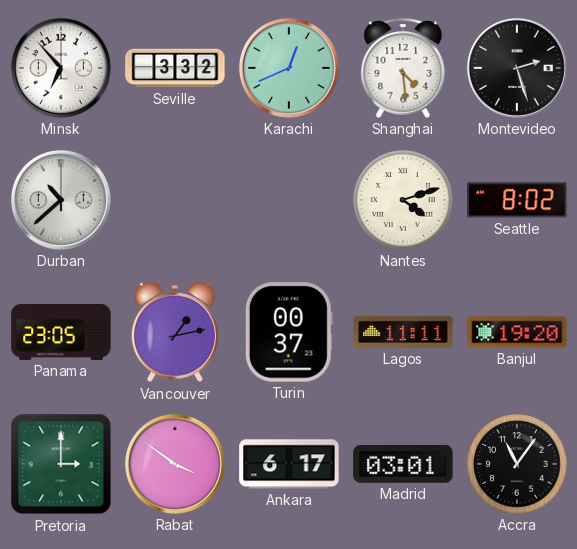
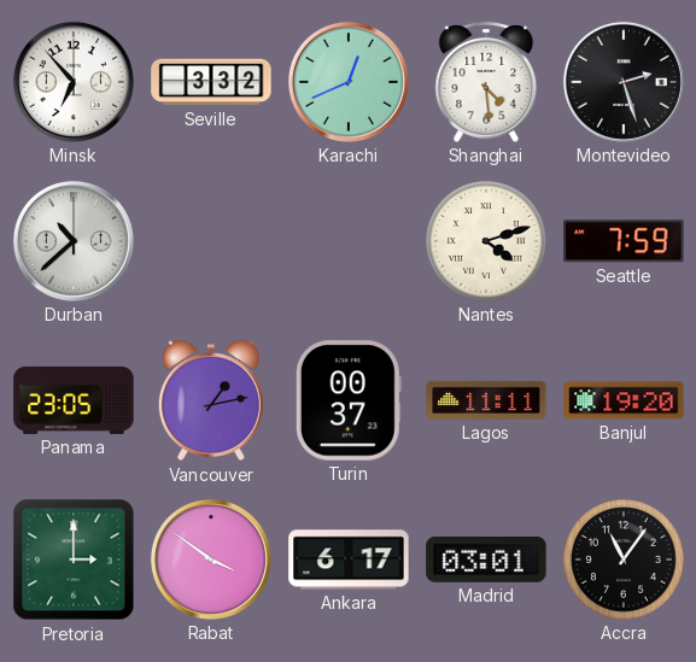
Seattle: 8:02 -> 7:59
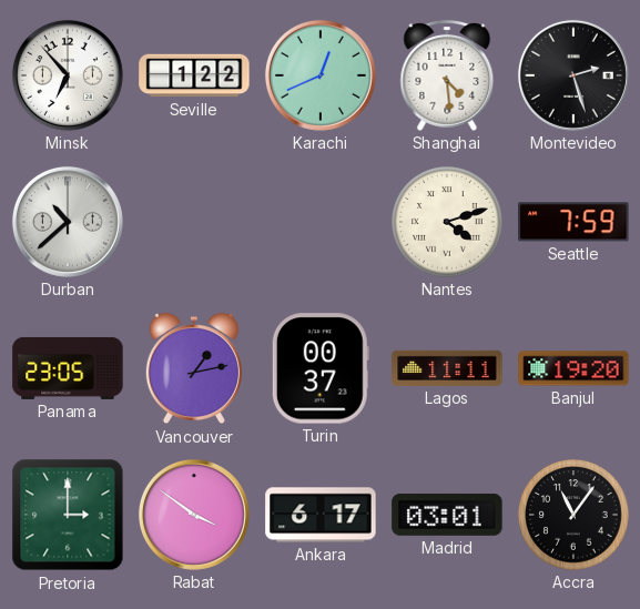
Seville: 3:32 -> 1:22
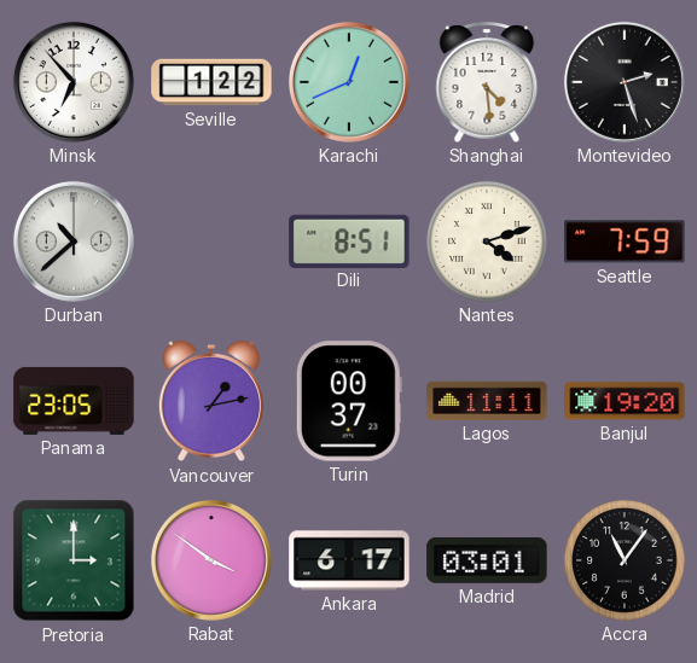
Dili: none -> 8:51
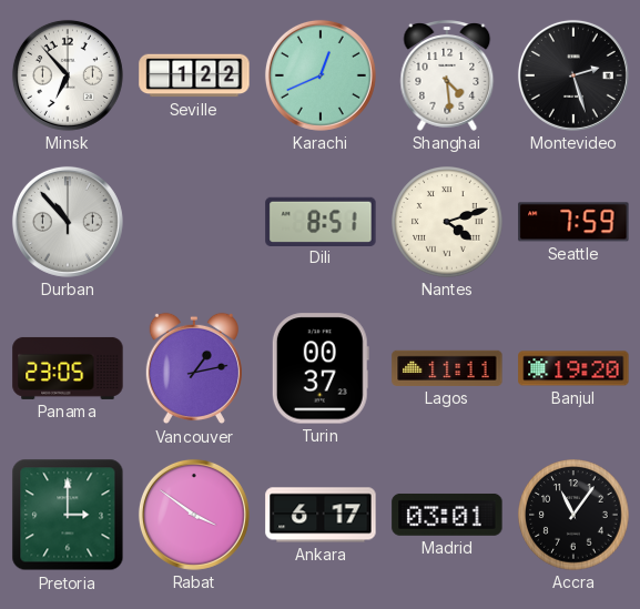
Durban: 10:38 -> 10:53
